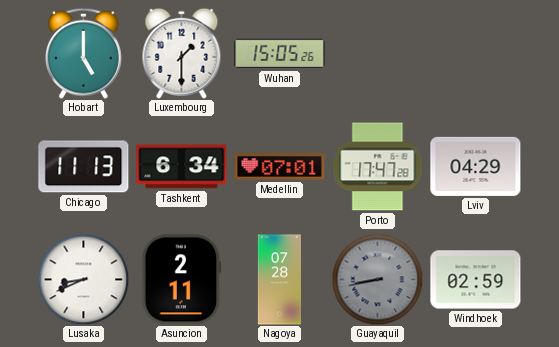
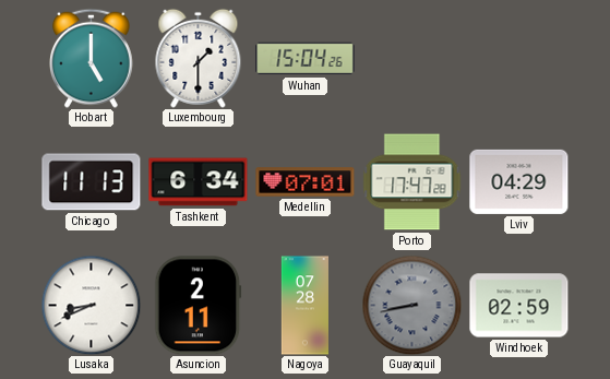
Wuhan: 15:05 -> 15:04
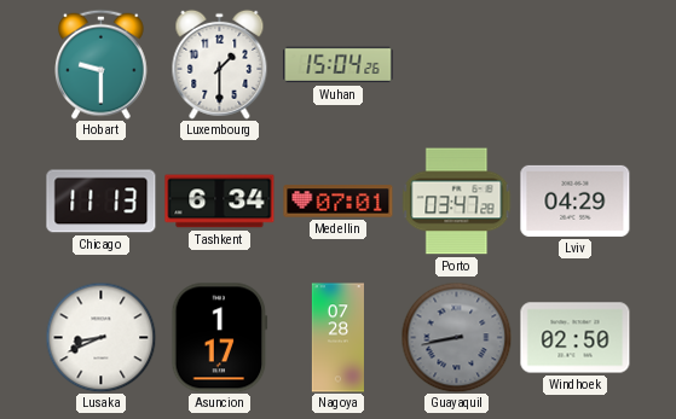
Hobart: 5:00 -> 9:30
Porto: 17:47 -> 03:47
Asuncion: 2:11 -> 1:17
Windhoek: 02:59 -> 02:50
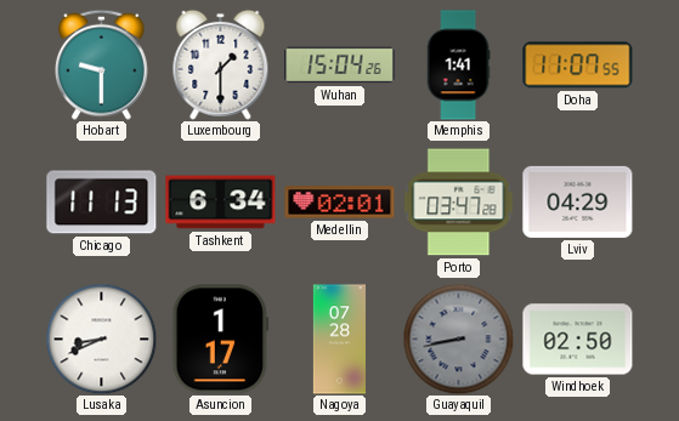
Memphis: none -> 1:41
Doha: none -> 11:07
Medellin: 07:01 -> 02:01
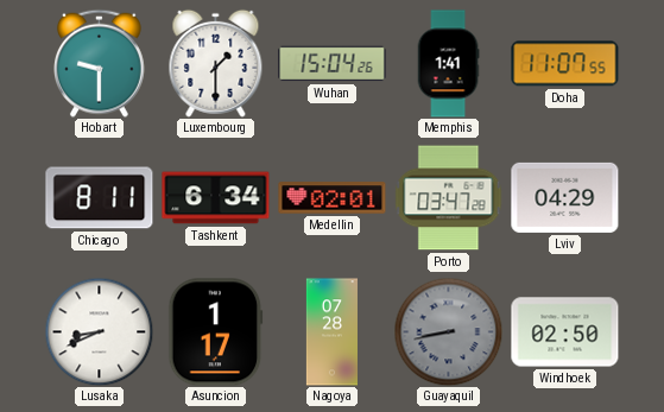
Chicago: 11:13 -> 8:11
